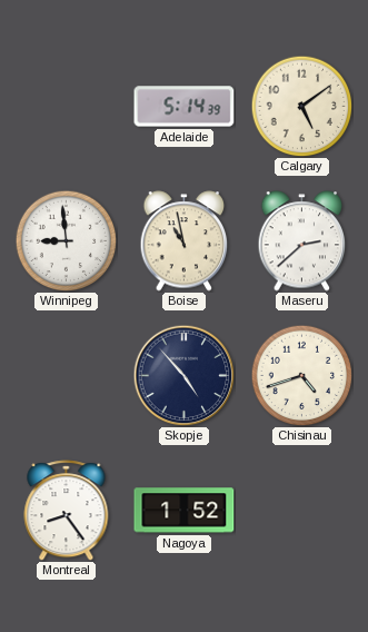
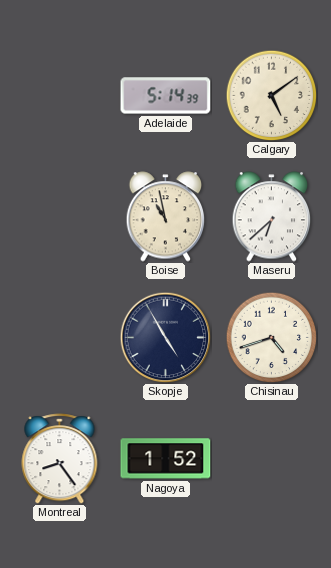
Winnipeg: 8:59 -> none
Maseru: 2:38 -> 6:38
Skopje: 4:53 -> 4:55
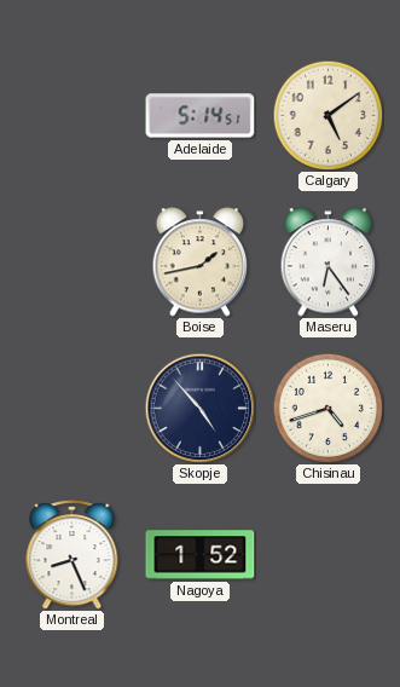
Adelaide: 5:14:39 -> 5:14:51
Boise: 10:58 -> 1:43
Maseru: 6:38 -> 6:24
Skopje: 4:55 -> 4:53
Montreal: 8:24 -> 8:26
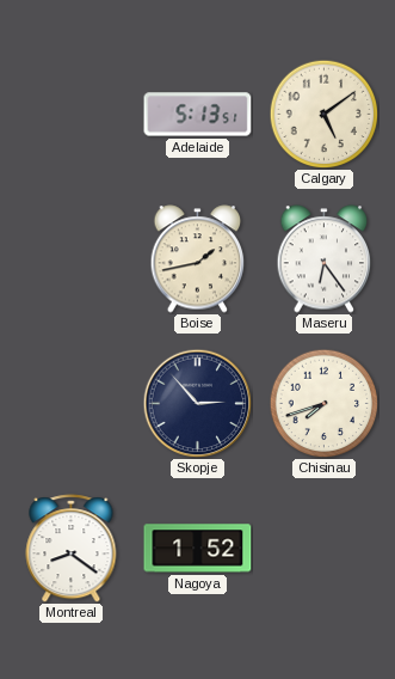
Adelaide: 5:14 -> 5:13
Skopje: 4:53 -> 2:53
Chisinau: 4:42 -> 7:42
Montreal: 8:26 -> 8:21
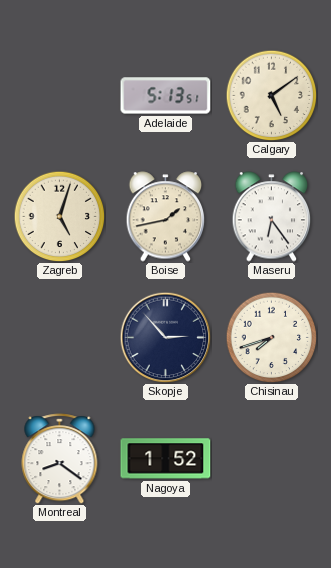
Zagreb: none -> 5:03
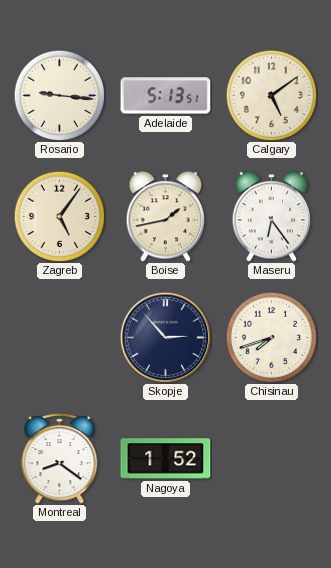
Rosario: none -> 9:16
Zagreb: 5:03 -> 5:06
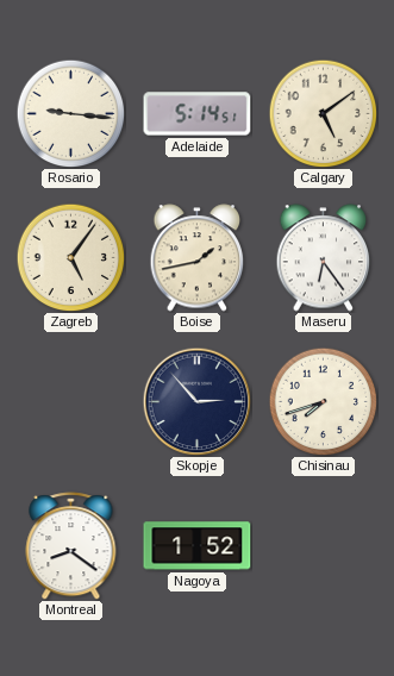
Adelaide: 5:13 -> 5:14
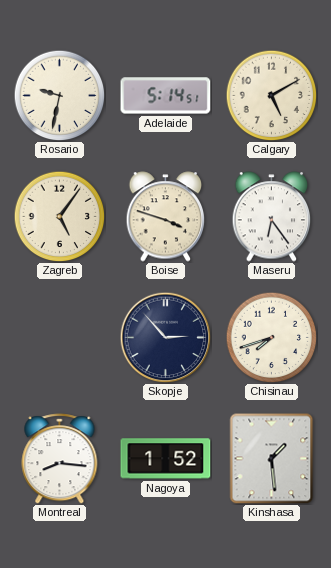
Rosario: 9:16 -> 9:32
Calgary: 5:09 -> 5:10
Boise: 1:43 -> 3:48
Montreal: 8:21 -> 8:16
Kinshasa: none -> 1:29
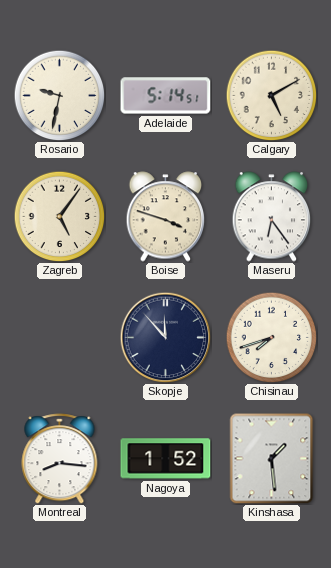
Skopje: 2:53 -> 11:53
